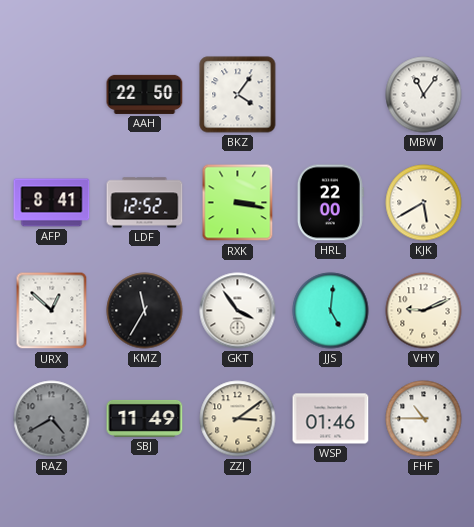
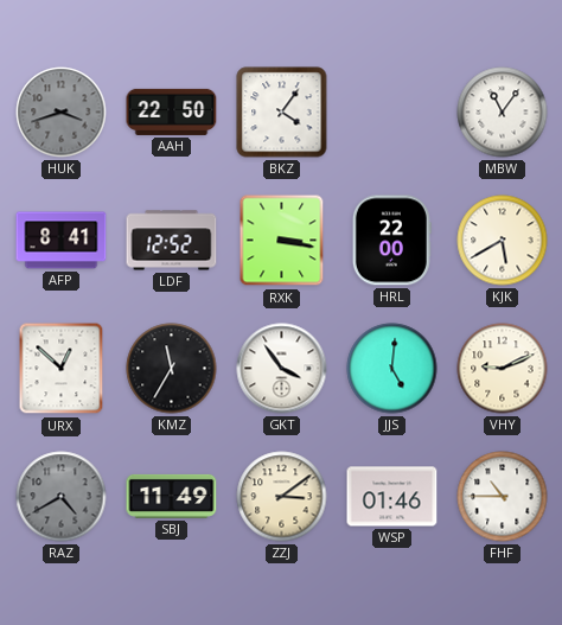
HUK: none -> 3:42
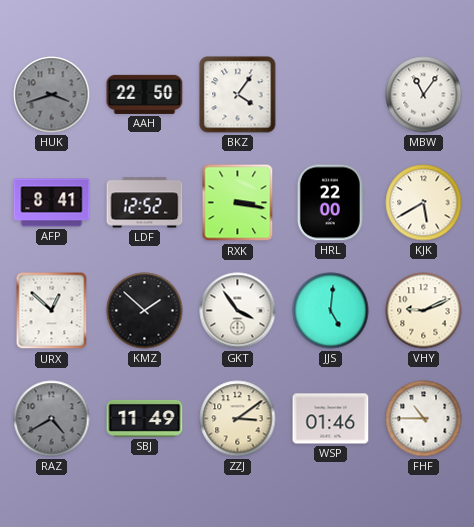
KMZ: 11:35 -> 1:52
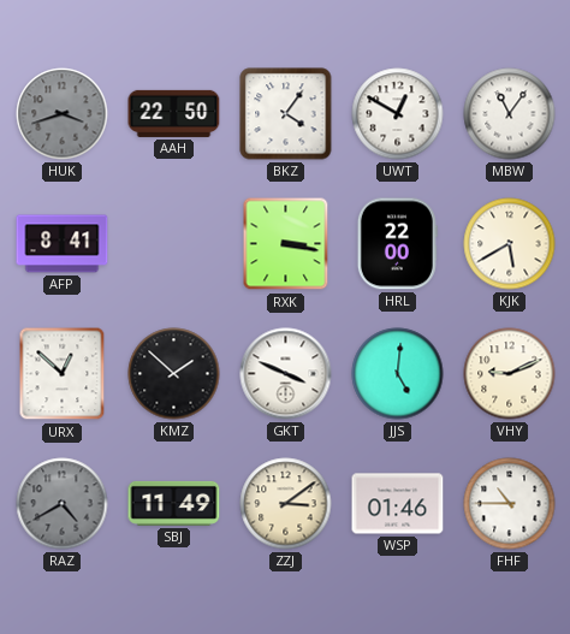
UWT: none -> 12:50
LDF: 12:52 -> none
GKT: 3:54 -> 3:49
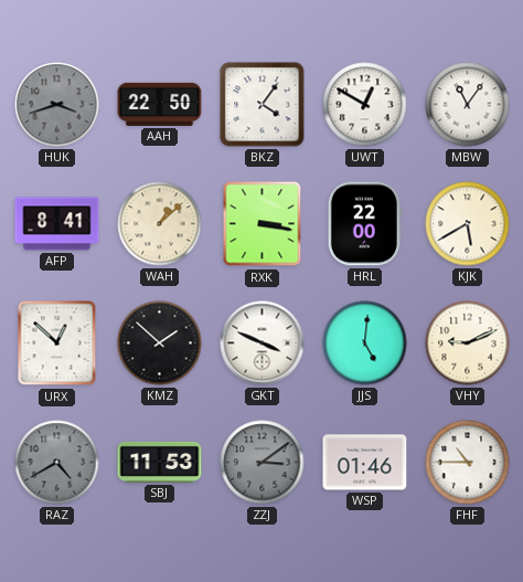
WAH: none -> 1:08
SBJ: 11:49 -> 11:53
ZZJ dial: cream -> grey
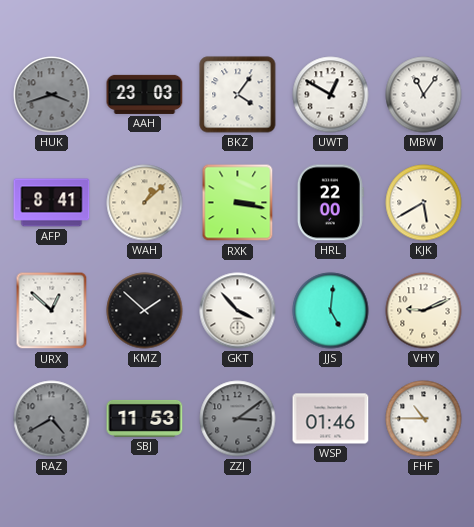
AAH: 22:50 -> 23:03
GKT: 3:49 -> 3:53
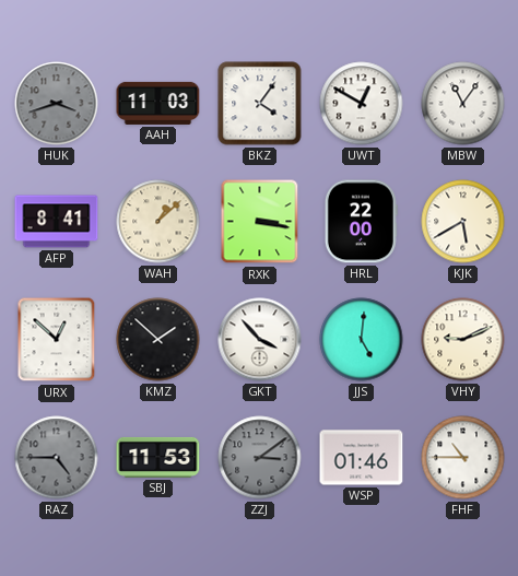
AAH: 23:03 -> 11:03
RAZ: 4:40 -> 4:45
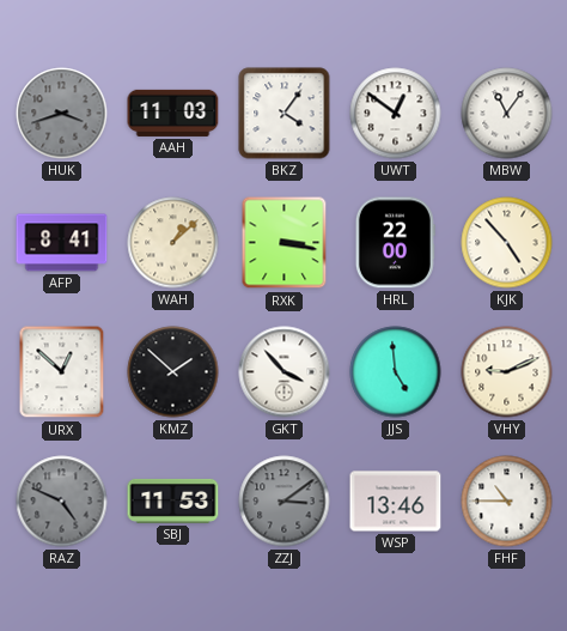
UWT: 12:50 -> 12:51
KJK: 5:40 -> 4:53
JJS: 5:01 -> 4:59
RAZ: 4:45 -> 4:49
WSP: 01:46 -> 13:46
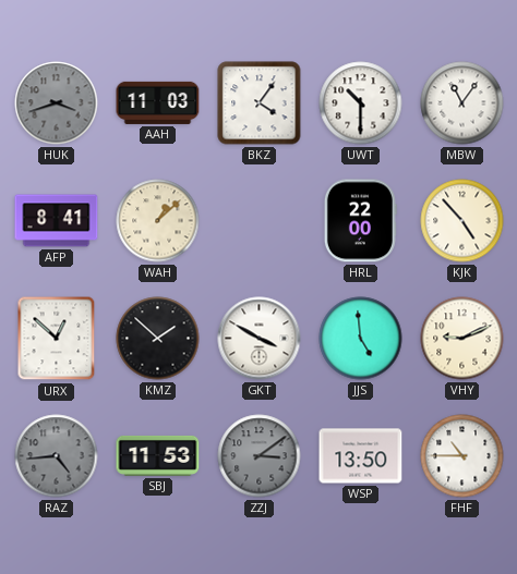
UWT: 12:51 -> 10:30
RXK: 3:17 -> none
GKT: 3:53 -> 3:50
RAZ: 4:49 -> 4:44
WSP: 13:46 -> 13:50
